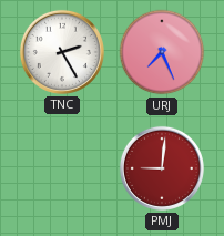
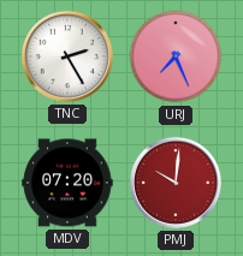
MDV: none -> 07:20
PMJ: 9:01 -> 10:01
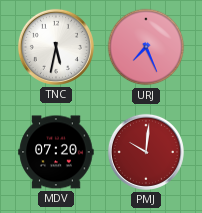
TNC: 2:25 -> 5:32
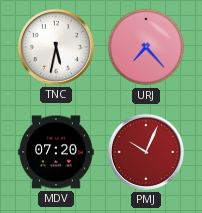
URJ: 7:26 -> 7:23
PMJ: 10:01 -> 10:04
